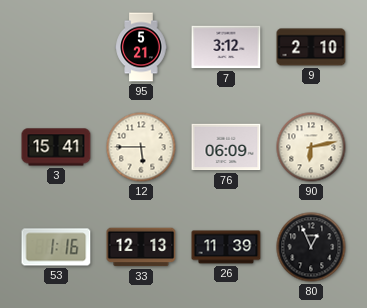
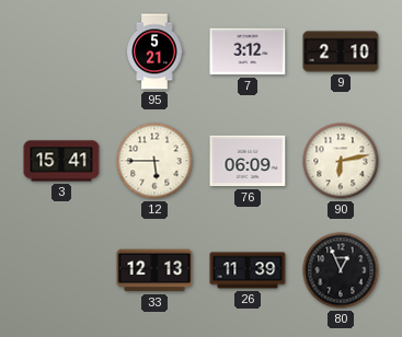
53: 1:16 -> none
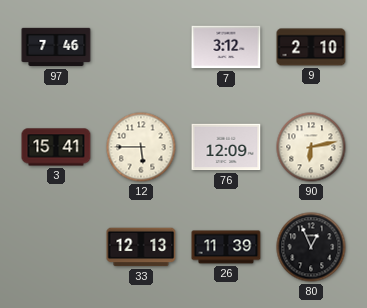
97: none -> 7:46
95: 5:21 -> none
76: 06:09 -> 12:09
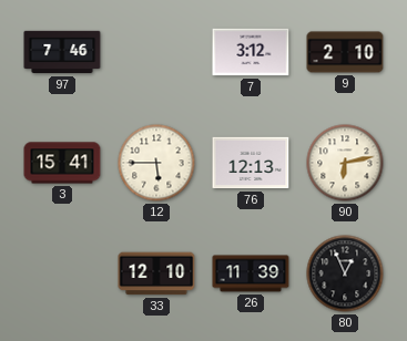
76: 12:09 -> 12:13
33: 12:13 -> 12:10
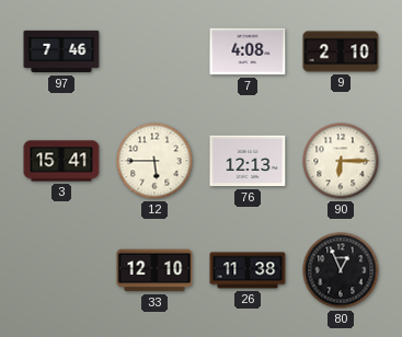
7: 3:12 -> 4:08
90: 6:13 -> 6:15
26: 11:39 -> 11:38
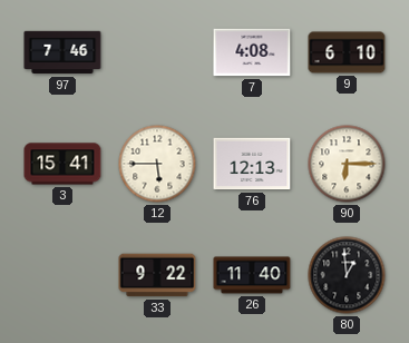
9: 2:10 -> 6:10
33: 12:10 -> 9:22
26: 11:38 -> 11:40
80: 12:56 -> 12:59
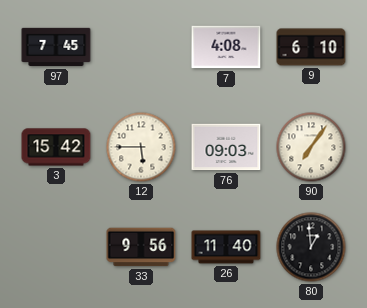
97: 7:46 -> 7:45
3: 15:41 -> 15:42
76: 12:13 -> 09:03
90: 6:15 -> 7:06
33: 9:22 -> 9:56
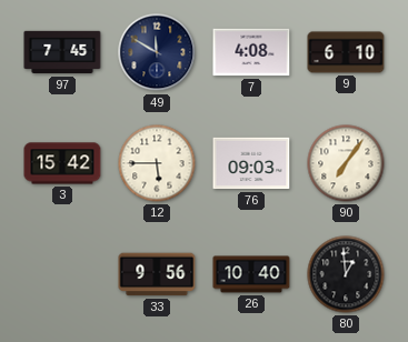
49: none -> 11:50
26: 11:40 -> 10:40
